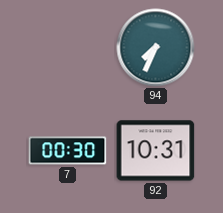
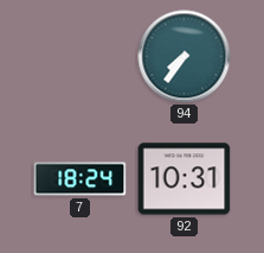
94: 7:34 -> 7:36
7: 00:30 -> 18:24
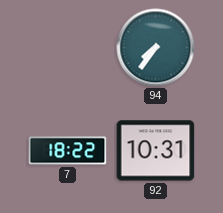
7: 18:24 -> 18:22
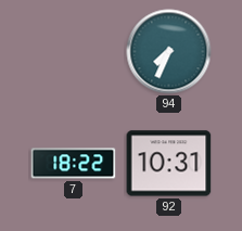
94: 7:36 -> 7:34
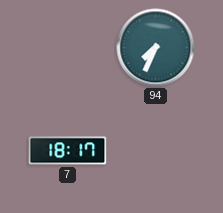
7: 18:22 -> 18:17
92: 10:31 -> none
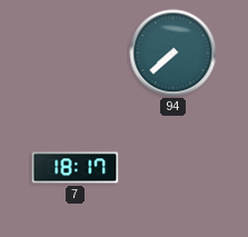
94: 7:34 -> 7:38
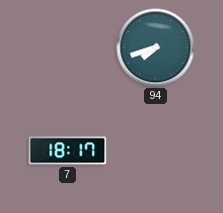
94: 7:38 -> 7:42
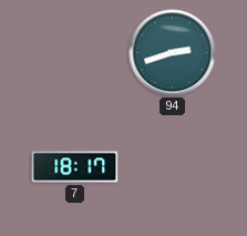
94: 7:42 -> 2:42
